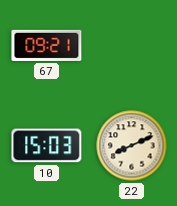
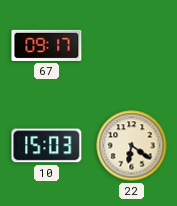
67: 09:21 -> 09:17
22: 8:11 -> 6:21
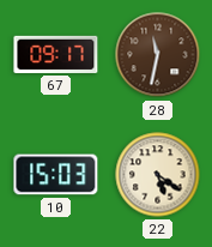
28: none -> 11:32
22: 6:21 -> 5:21
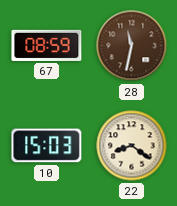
67: 09:17 -> 08:59
22: 5:21 -> 8:21
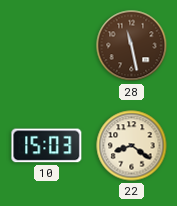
67: 08:59 -> none
28: 11:32 -> 11:28
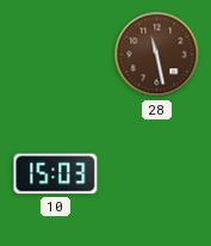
22: 8:21 -> none
